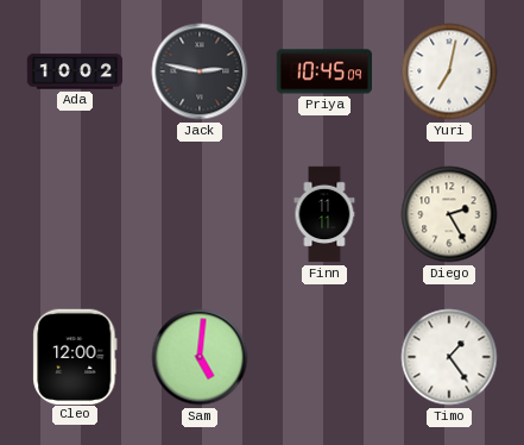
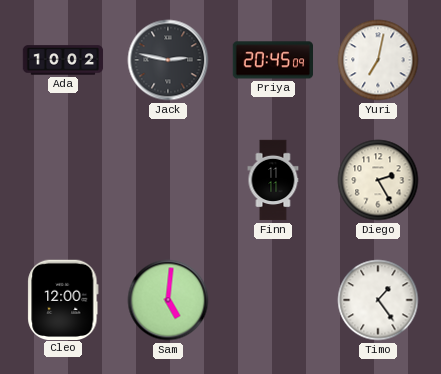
Priya: 10:45 -> 20:45
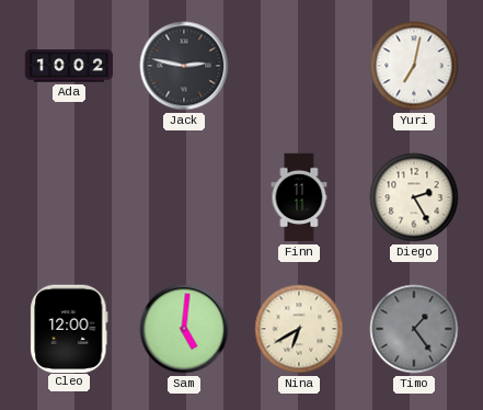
Priya: 20:45 -> none
Nina: none -> 6:40
Timo dial: white -> grey
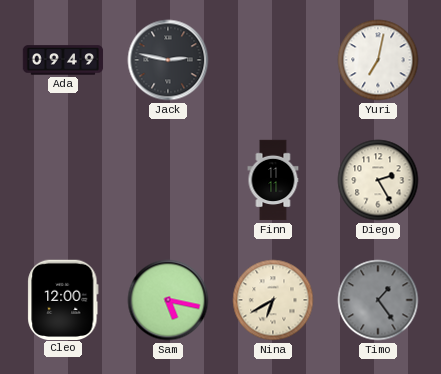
Ada: 10:02 -> 09:49
Sam: 5:01 -> 5:17
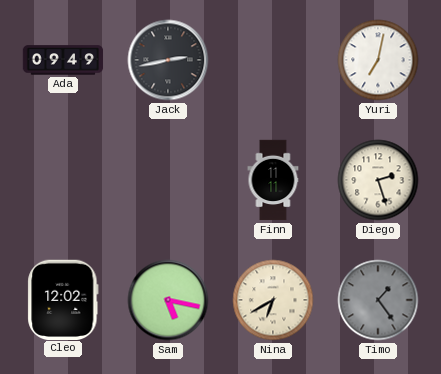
Jack: 2:47 -> 2:43
Diego: 2:25 -> 2:27
Cleo: 12:00 -> 12:02
